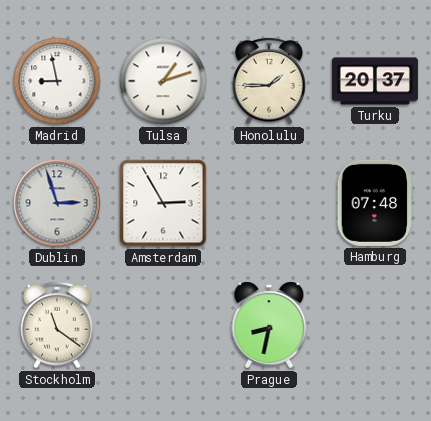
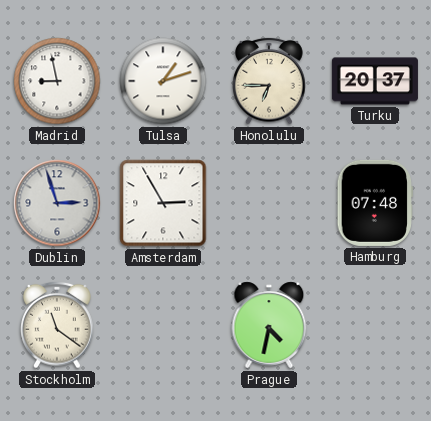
Honolulu: 1:45 -> 6:45
Prague: 8:32 -> 4:32
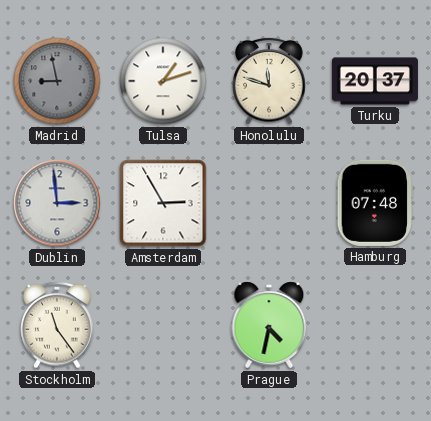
Madrid dial: white -> grey
Honolulu: 6:45 -> 11:48
Dublin: 2:57 -> 2:59
Stockholm: 11:21 -> 11:24
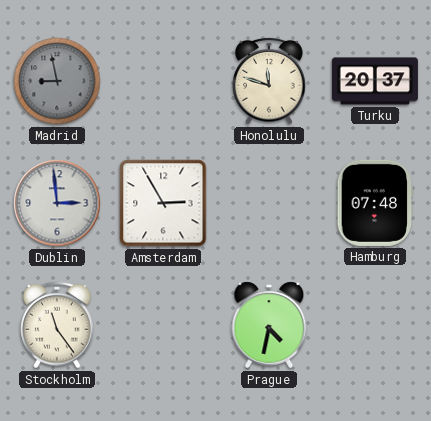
Tulsa: 1:12 -> none
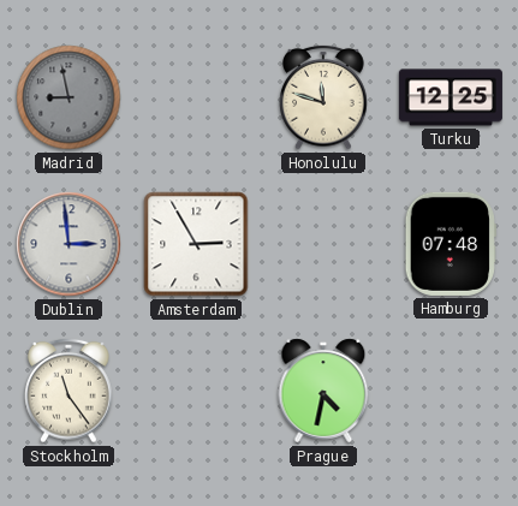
Turku: 20:37 -> 12:25
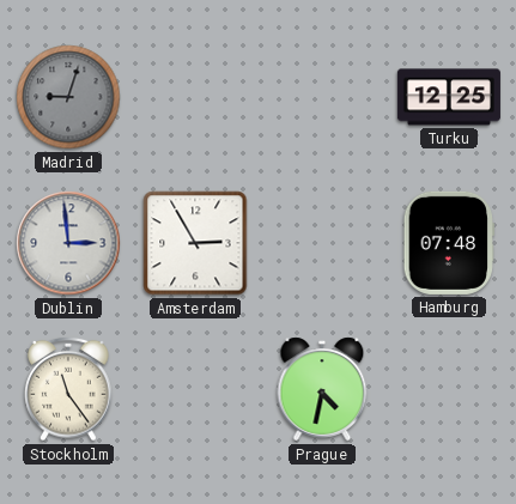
Madrid: 8:58 -> 9:03
Honolulu: 11:48 -> none
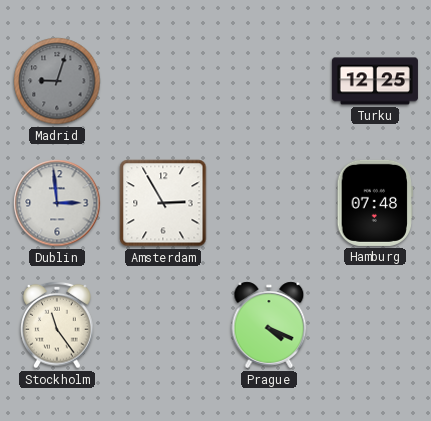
Prague: 4:32 -> 4:19
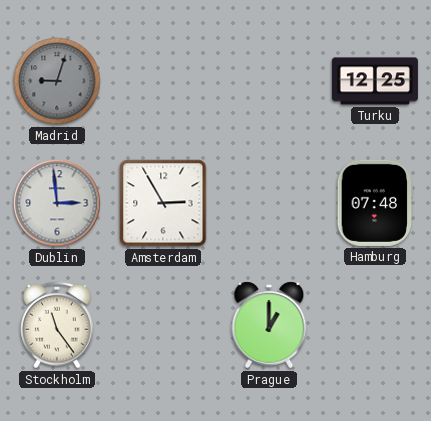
Prague: 4:19 -> 1:00
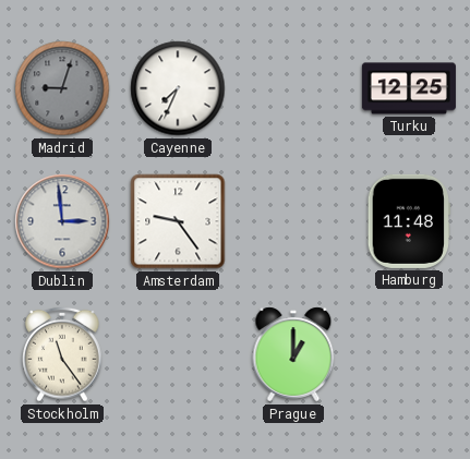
Cayenne: none -> 7:34
Amsterdam: 2:55 -> 9:24
Hamburg: 07:48 -> 11:48
